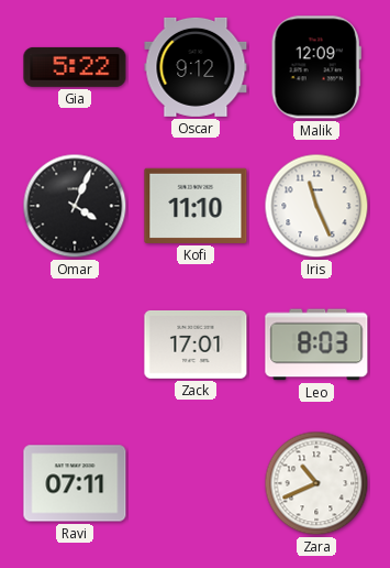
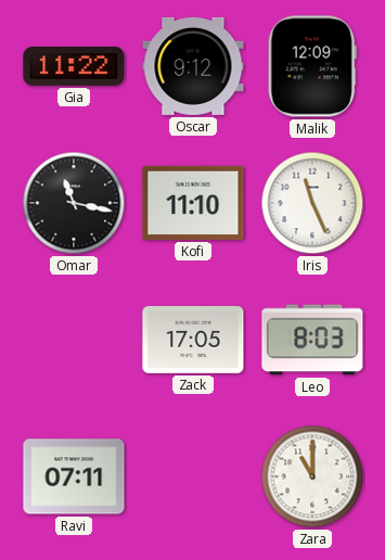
Gia: 5:22 -> 11:22
Omar: 4:04 -> 11:17
Zack: 17:01 -> 17:05
Zara: 10:41 -> 11:00
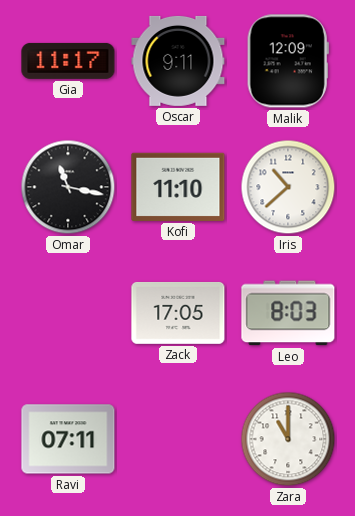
Gia: 11:22 -> 11:17
Oscar: 9:12 -> 9:11
Iris: 11:26 -> 10:38
